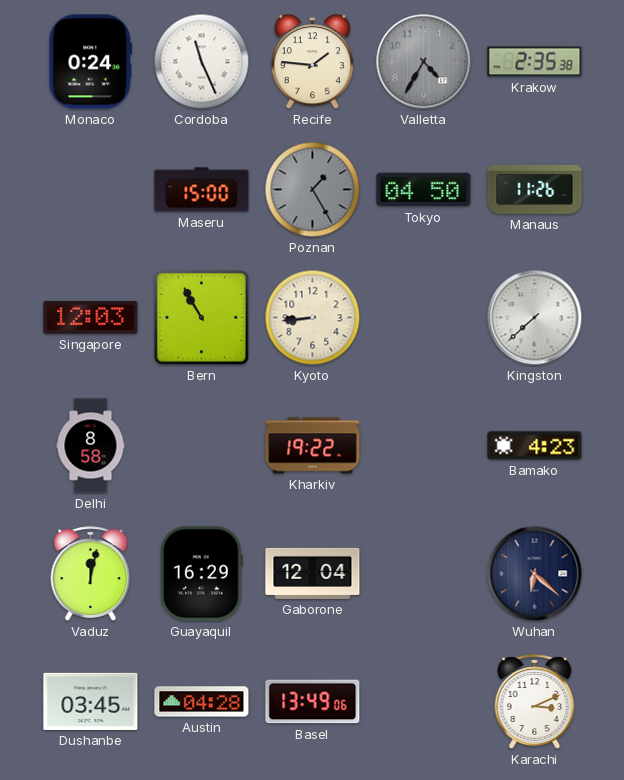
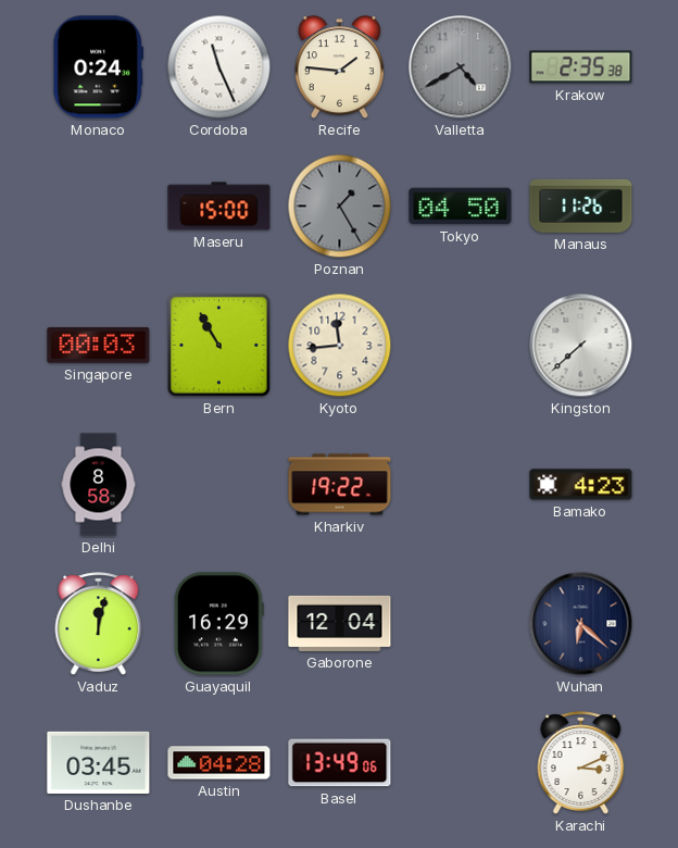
Valletta: 4:35 -> 4:40
Singapore: 12:03 -> 00:03
Kyoto: 8:44 -> 11:44
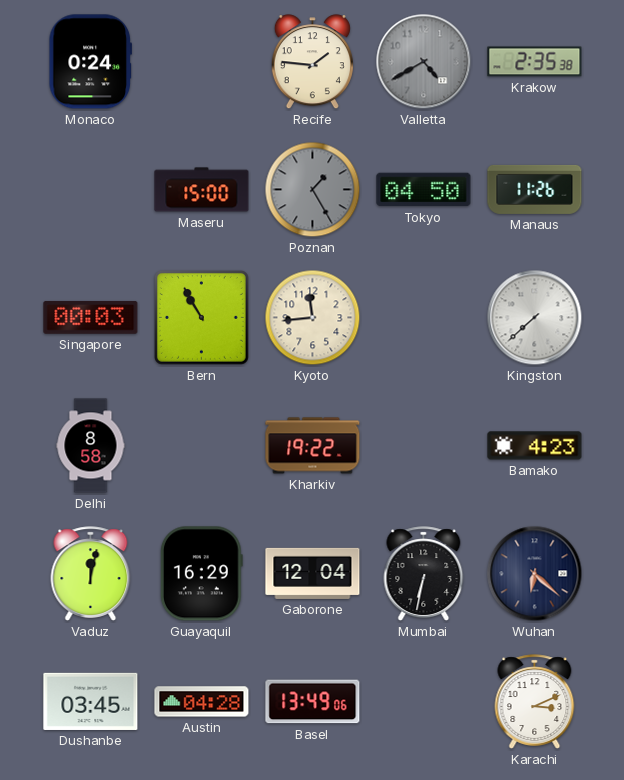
Cordoba: 11:26 -> none
Mumbai: none -> 6:32
